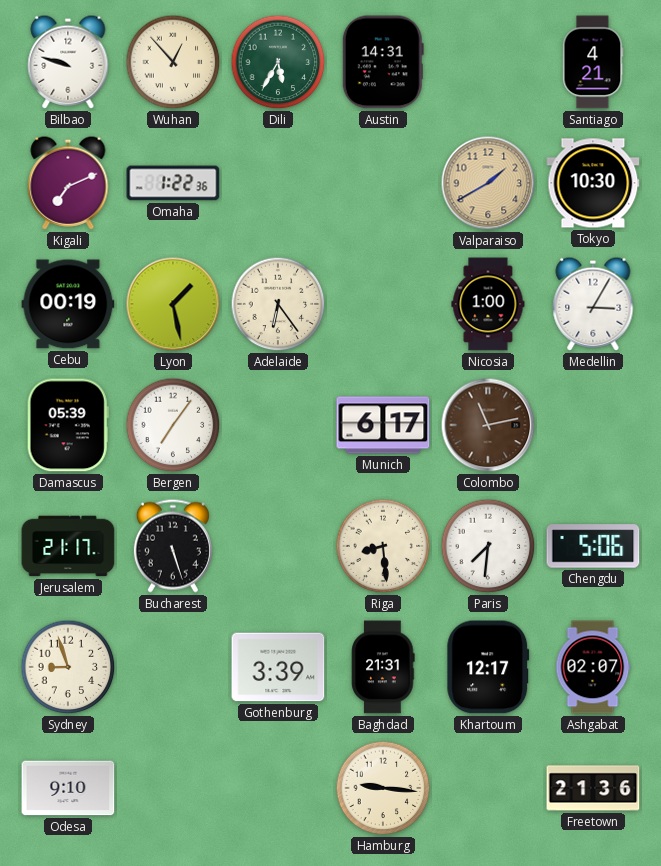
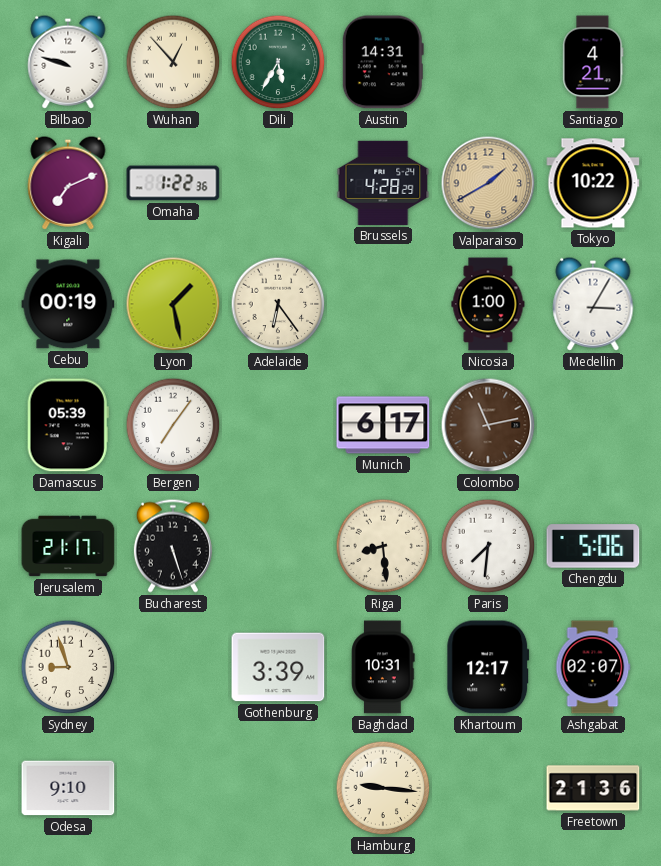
Brussels: none -> 4:28
Tokyo: 10:30 -> 10:22
Baghdad: 21:31 -> 10:31
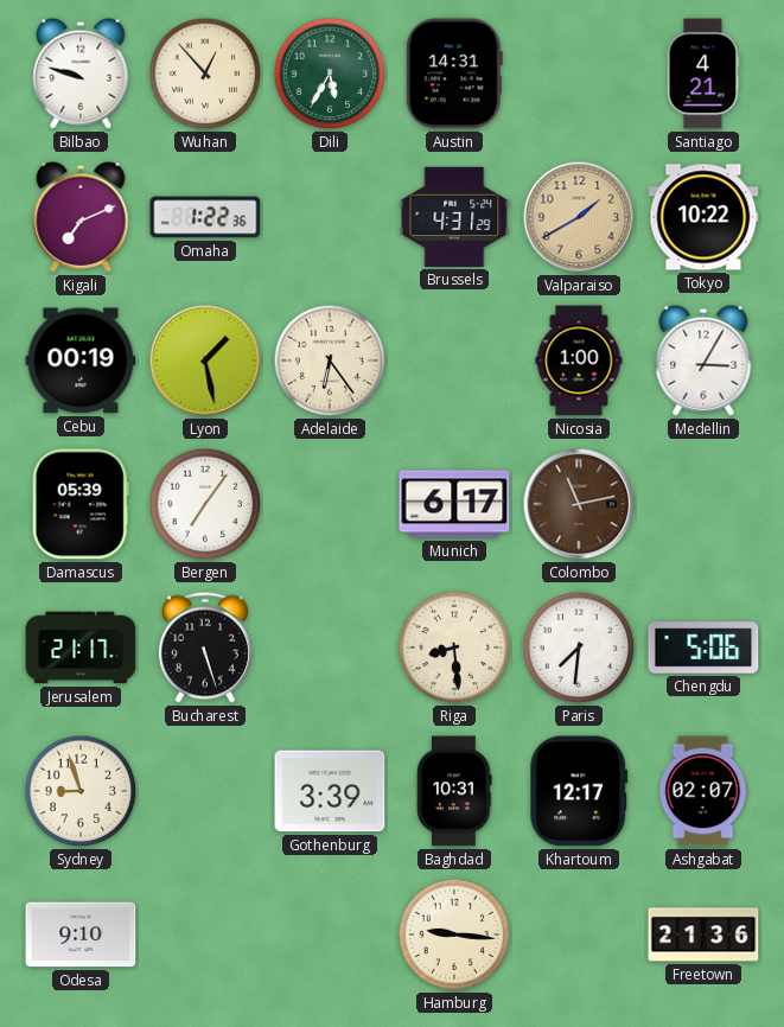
Brussels: 4:28 -> 4:31
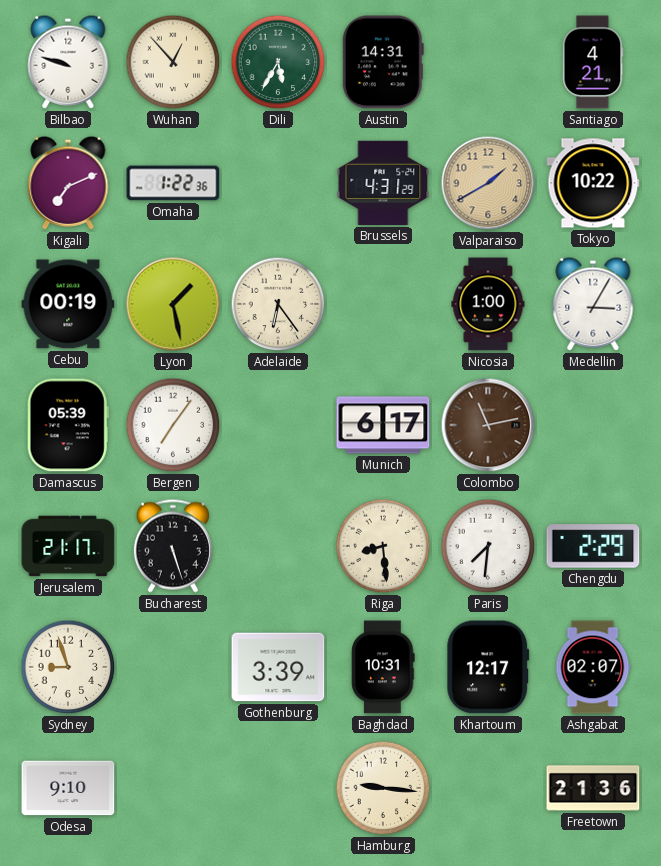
Chengdu: 5:06 -> 2:29
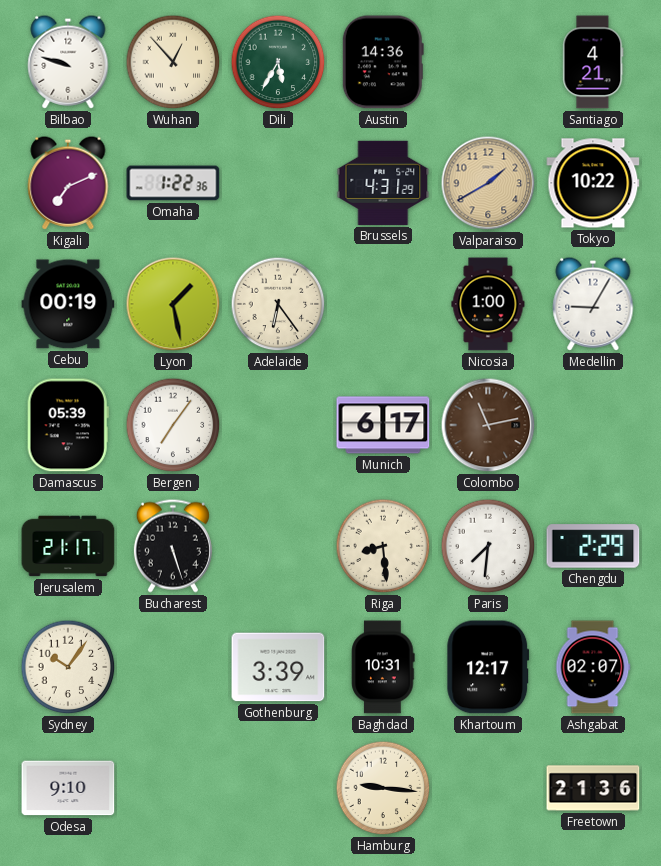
Austin: 14:31 -> 14:36
Medellin: 3:05 -> 9:05
Sydney: 8:57 -> 10:06
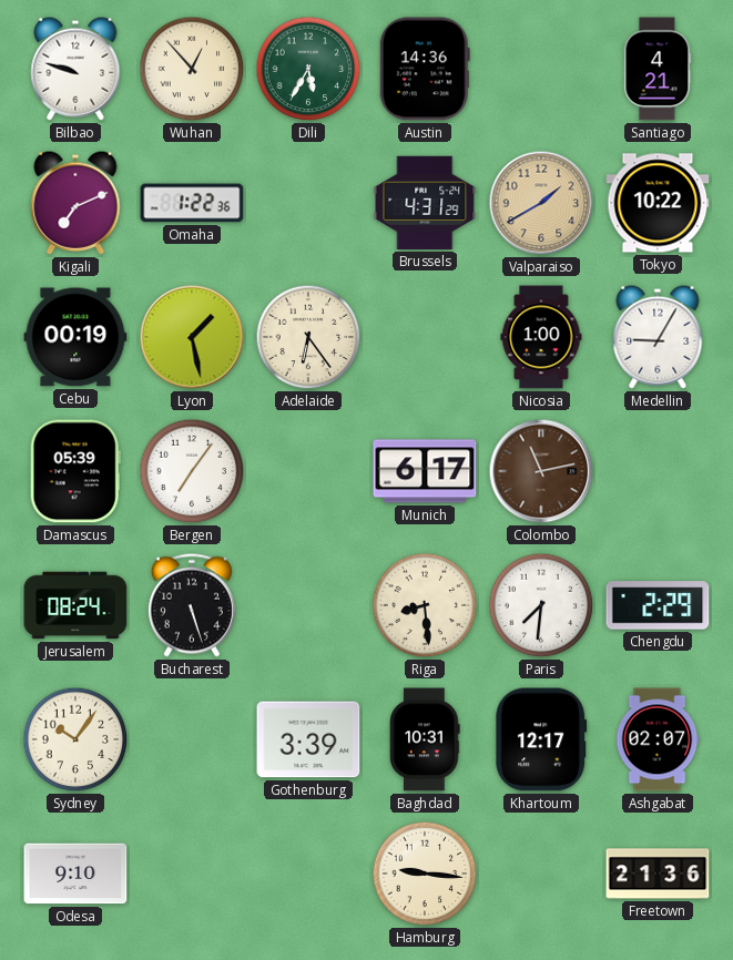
Jerusalem: 21:17 -> 08:24
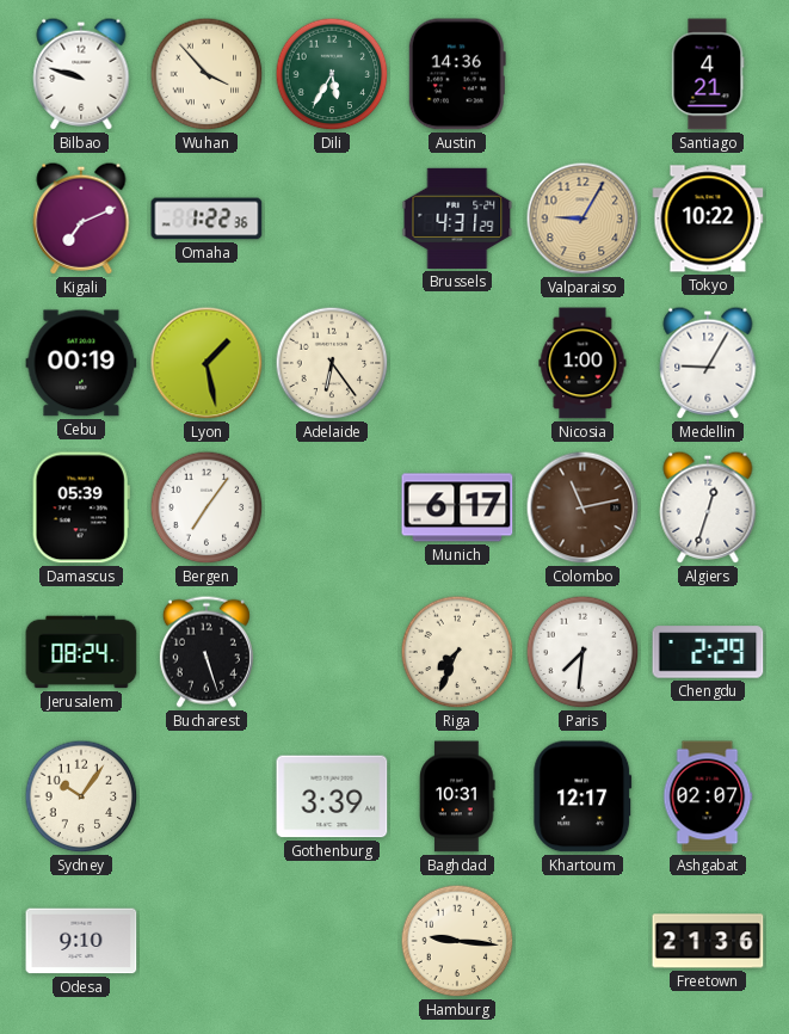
Wuhan: 12:53 -> 3:53
Valparaiso: 1:40 -> 9:05
Algiers: none -> 12:33
Riga: 8:29 -> 7:34
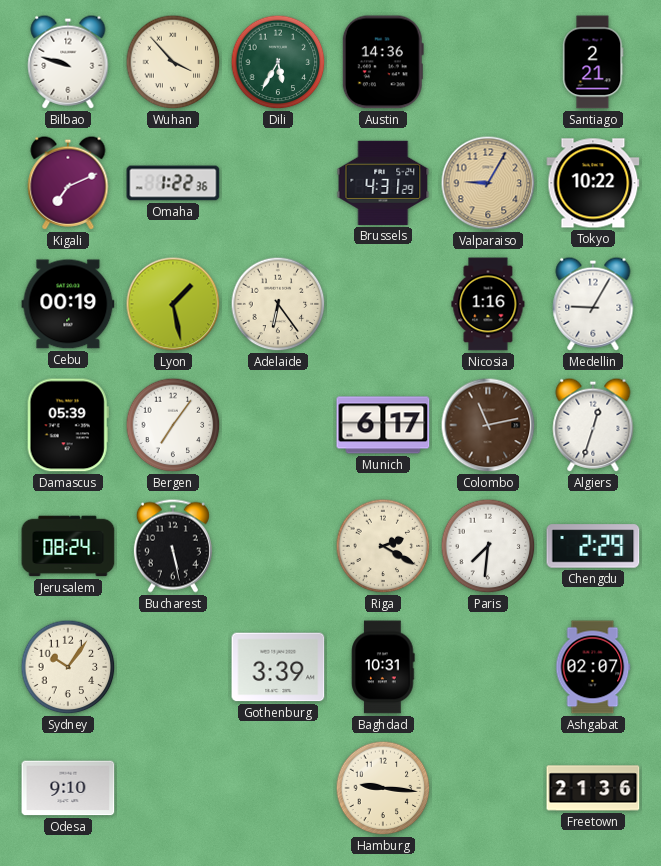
Santiago: 4:21 -> 2:21
Nicosia: 1:00 -> 1:16
Bucharest: 5:27 -> 5:28
Riga: 7:34 -> 2:20
Khartoum: 12:17 -> none
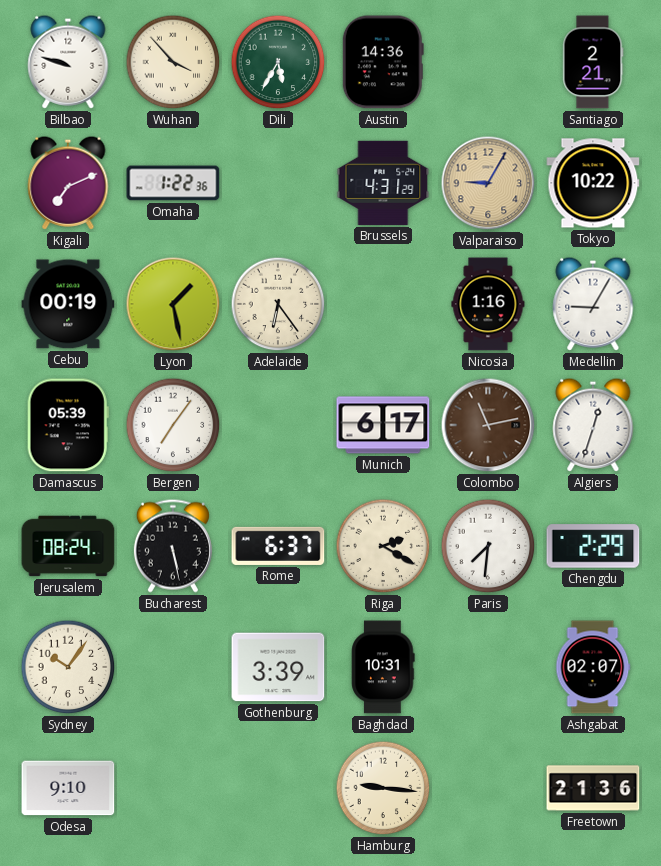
Rome: none -> 6:37
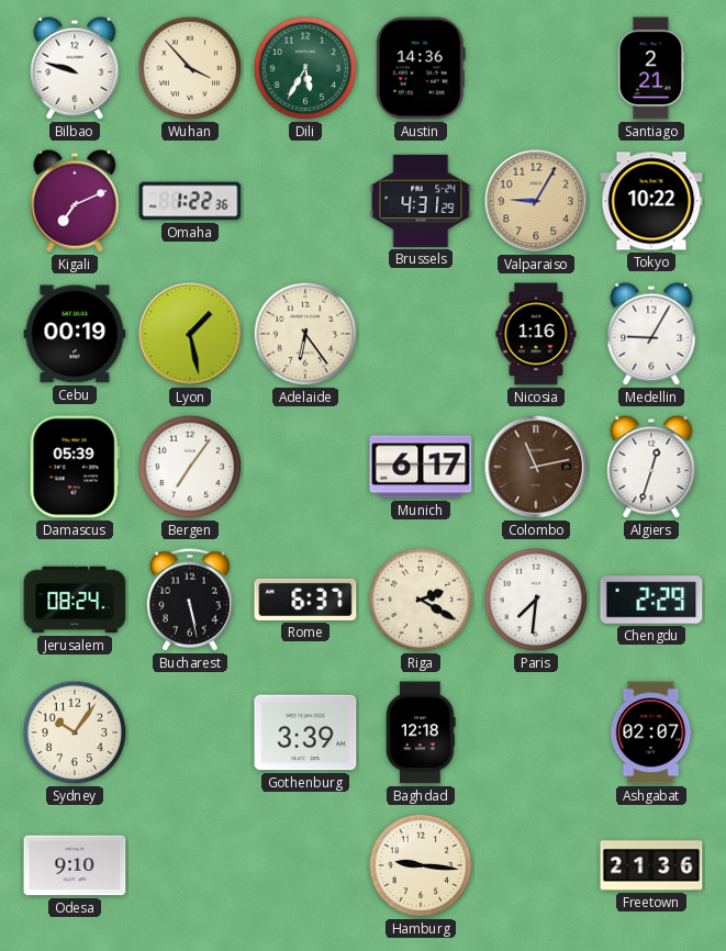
Baghdad: 10:31 -> 12:18
